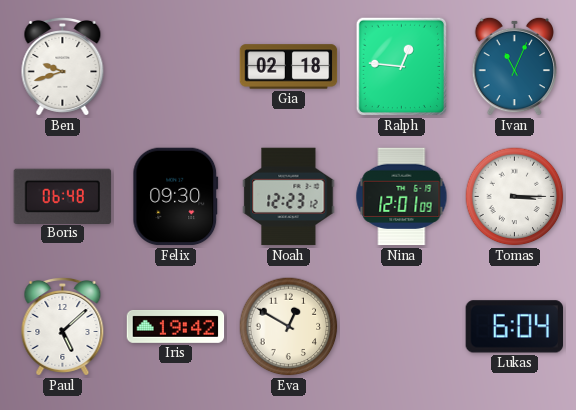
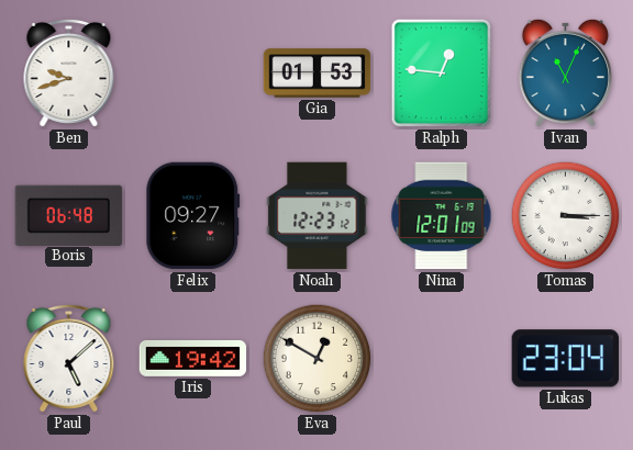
Gia: 02:18 -> 01:53
Felix: 09:30 -> 09:27
Lukas: 6:04 -> 23:04
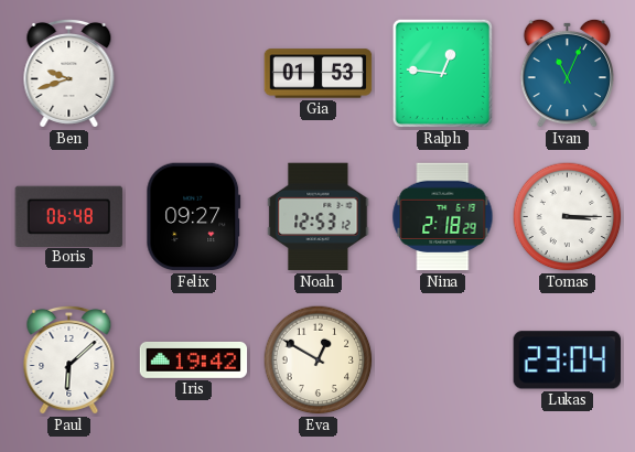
Noah: 12:23 -> 12:53
Nina: 12:01 -> 2:18
Paul: 5:08 -> 6:08
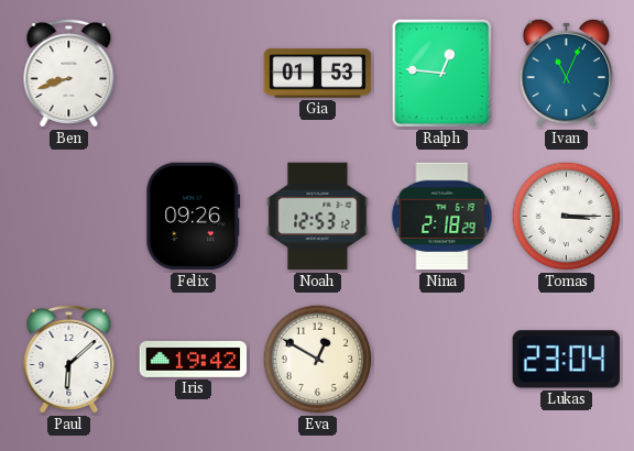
Ben: 9:42 -> 8:42
Boris: 06:48 -> none
Felix: 09:27 -> 09:26
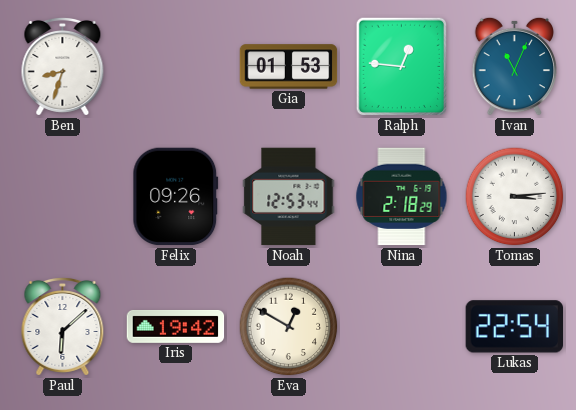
Ben: 8:42 -> 8:33
Noah: 12:53:12 -> 12:53:44
Tomas: 3:15 -> 3:14
Lukas: 23:04 -> 22:54
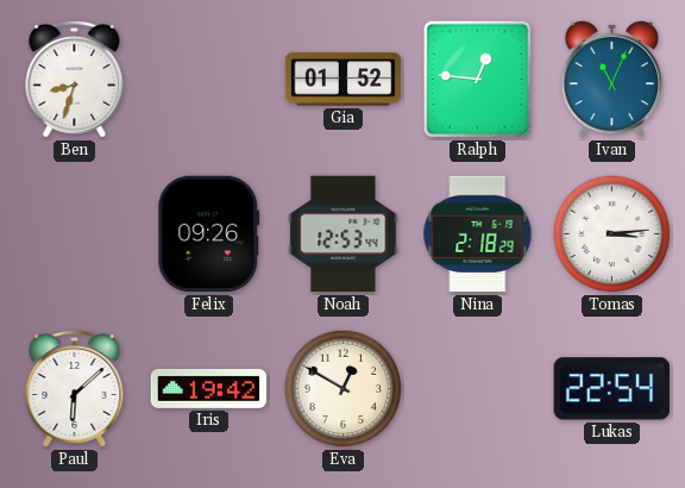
Gia: 01:53 -> 01:52
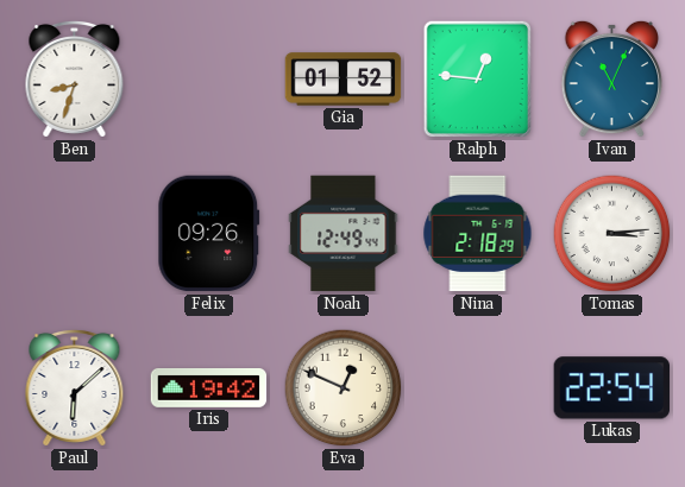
Noah: 12:53 -> 12:49
Eva: 12:50 -> 12:49
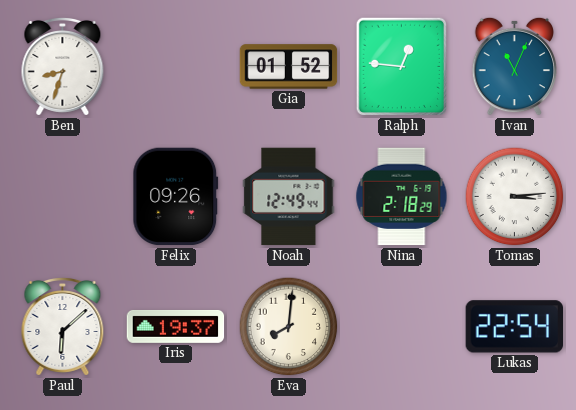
Iris: 19:42 -> 19:37
Eva: 12:49 -> 8:01
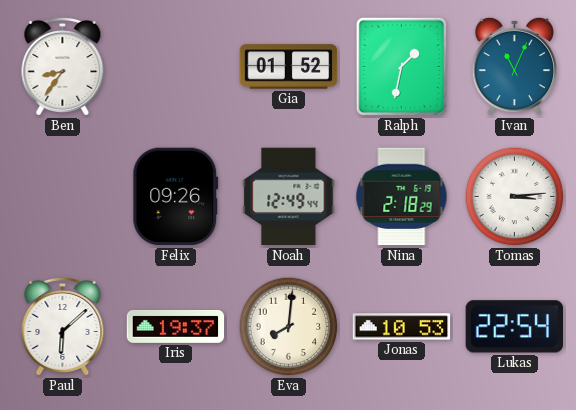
Ben: 8:33 -> 8:36
Ralph: 12:46 -> 1:32
Jonas: none -> 10:53
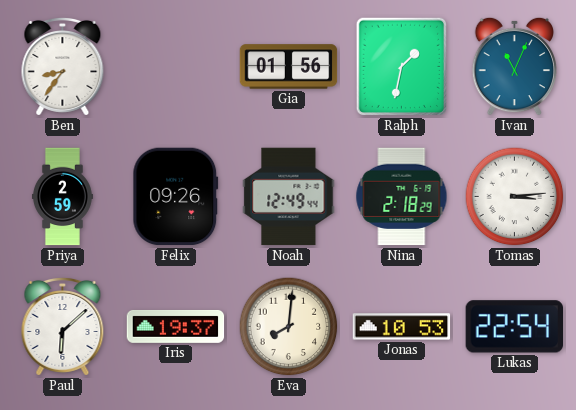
Gia: 01:52 -> 01:56
Priya: none -> 2:59
